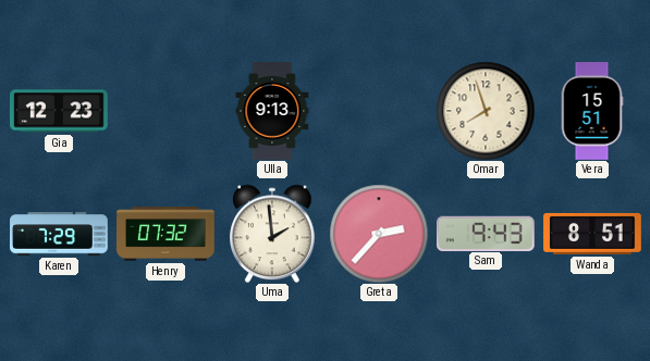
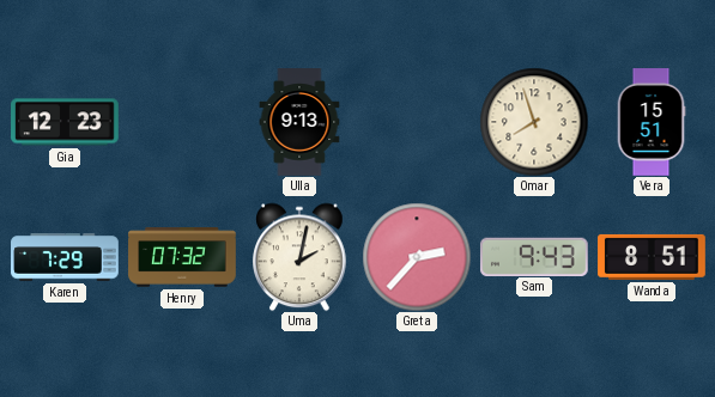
Uma: 1:59 -> 2:02
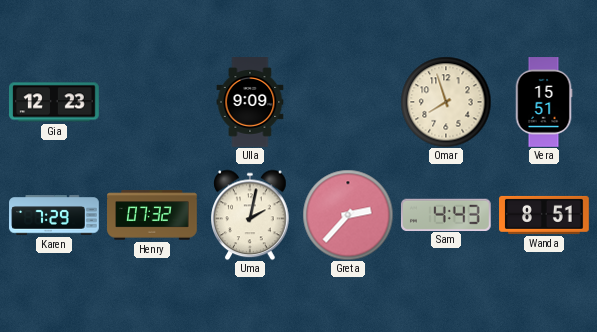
Ulla: 9:13 -> 9:09
Sam: 9:43 -> 4:43
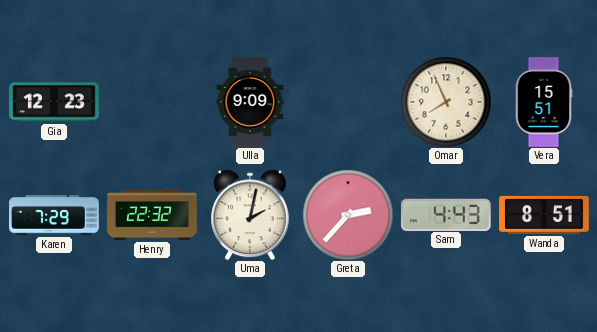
Omar: 7:57 -> 7:56
Henry: 07:32 -> 22:32
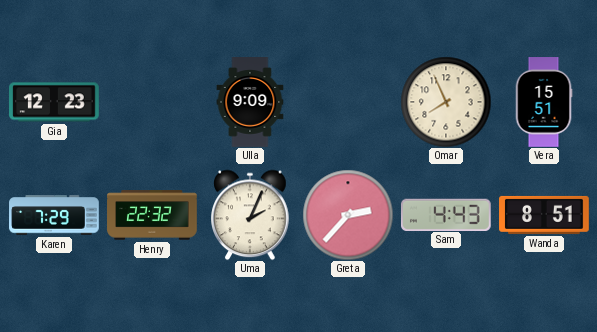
Uma: 2:02 -> 2:04
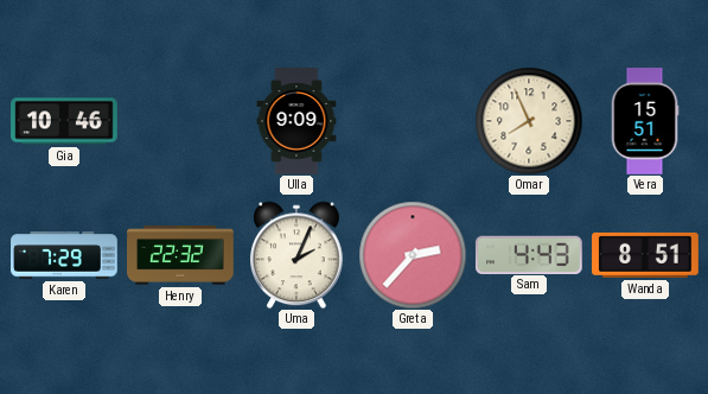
Gia: 12:23 -> 10:46
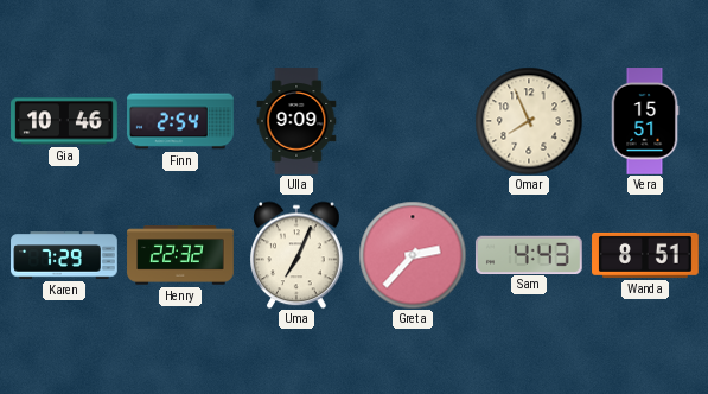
Finn: none -> 2:54
Uma: 2:04 -> 7:04
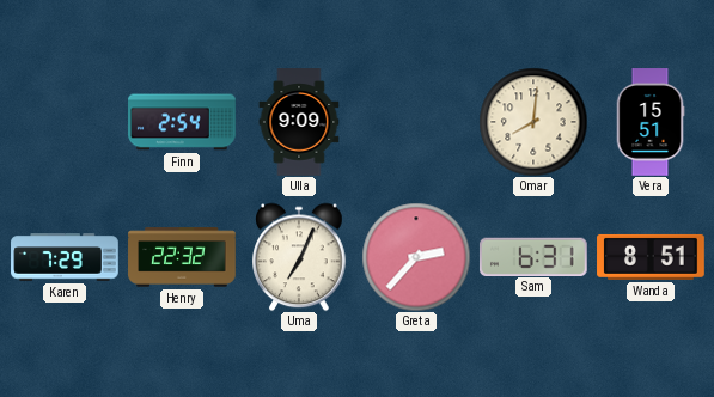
Gia: 10:46 -> none
Omar: 7:56 -> 8:01
Sam: 4:43 -> 6:31
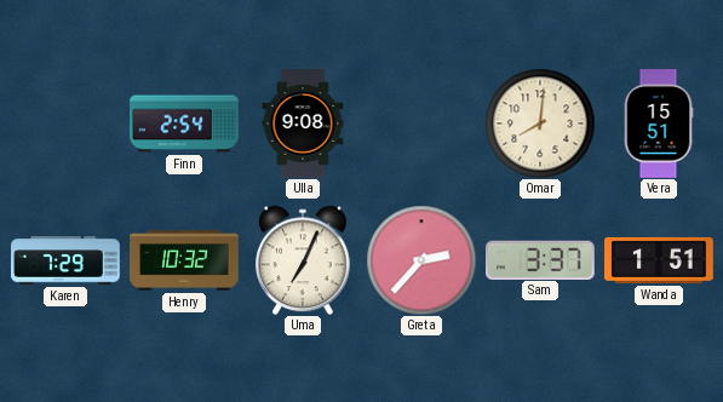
Ulla: 9:09 -> 9:08
Henry: 22:32 -> 10:32
Sam: 6:31 -> 3:37
Wanda: 8:51 -> 1:51
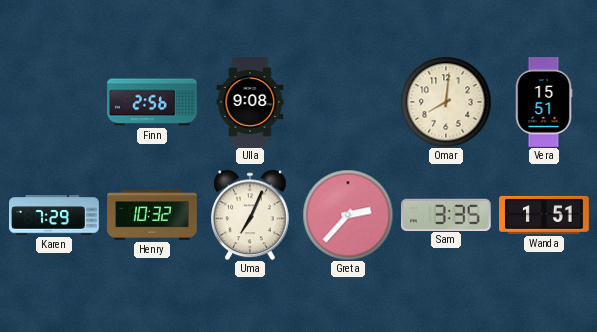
Finn: 2:54 -> 2:56
Sam: 3:37 -> 3:35
